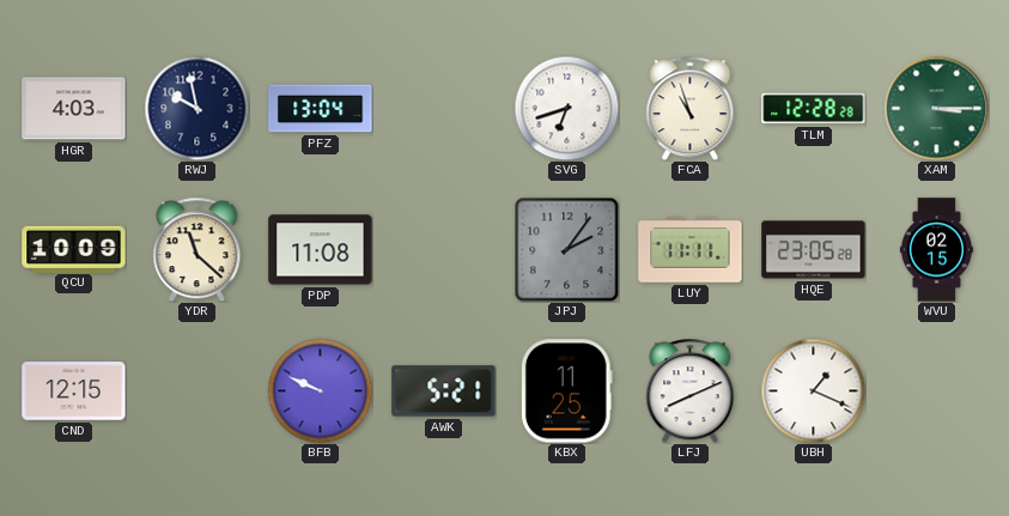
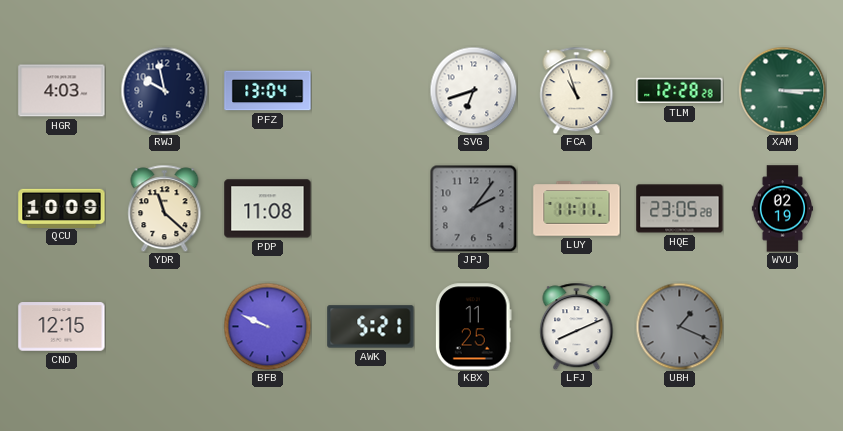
WVU: 02:15 -> 02:19
UBH dial: white -> grey
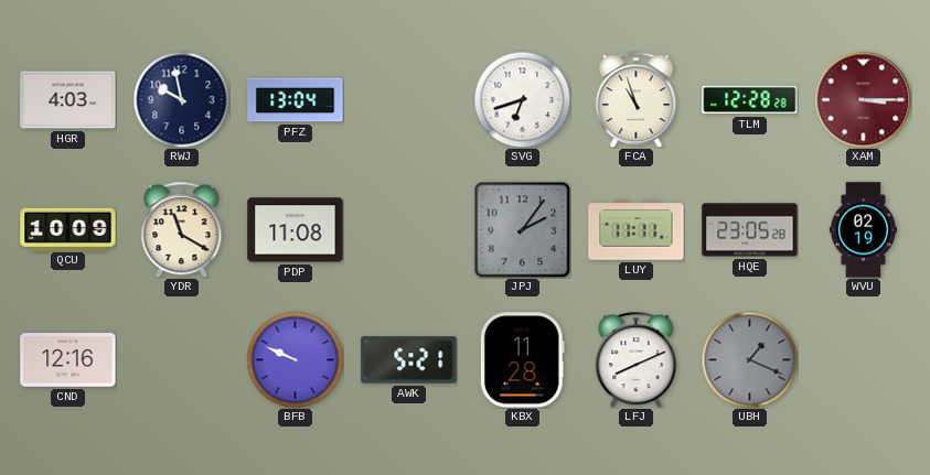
XAM dial: green -> burgundy
YDR: 11:22 -> 11:20
CND: 12:15 -> 12:16
KBX: 11:25 -> 11:28
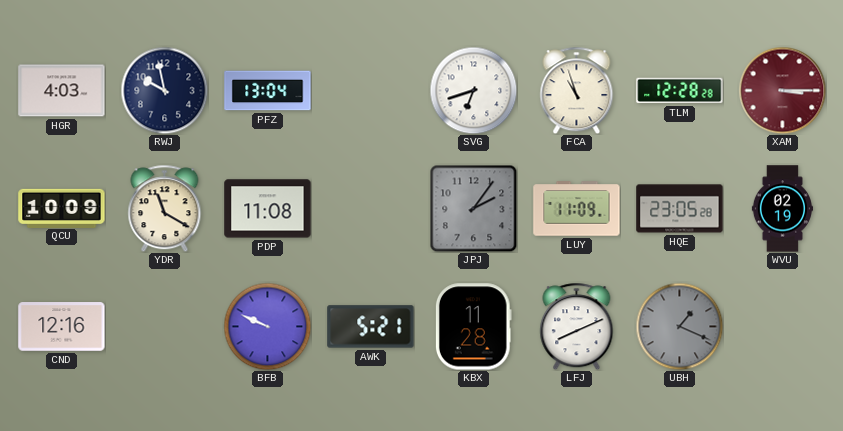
LUY: 11:11 -> 11:09
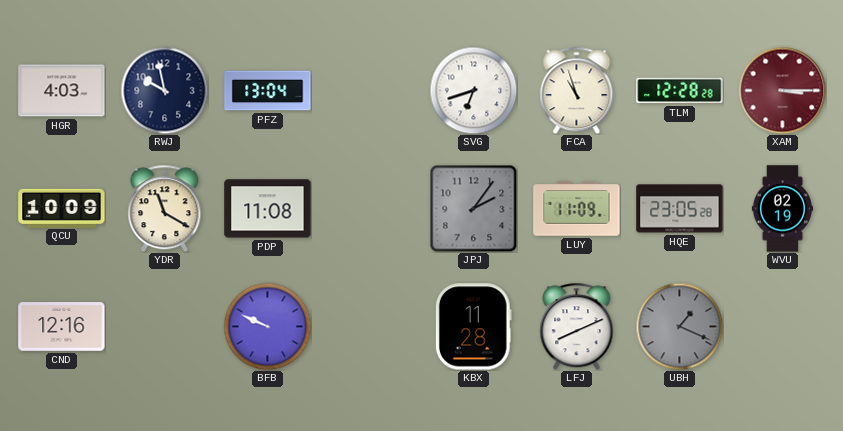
AWK: 5:21 -> none
